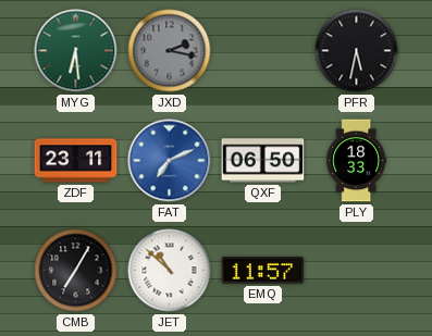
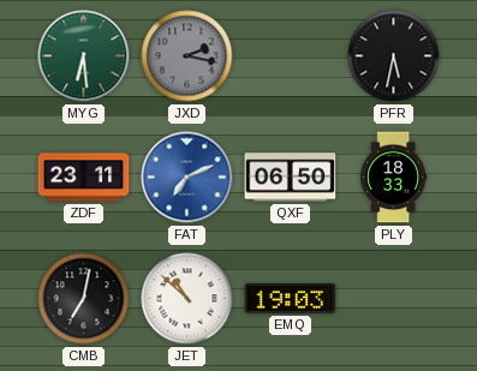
CMB: 7:05 -> 7:02
EMQ: 11:57 -> 19:03
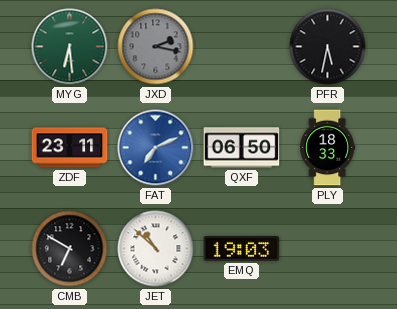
CMB: 7:02 -> 6:50
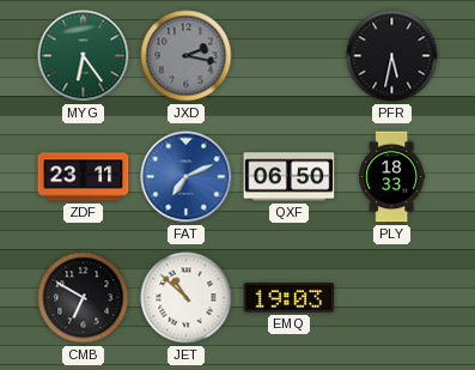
MYG: 6:29 -> 6:24
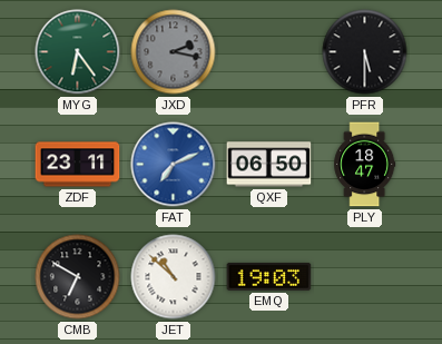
PFR: 5:32 -> 5:30
PLY: 18:33 -> 18:47
